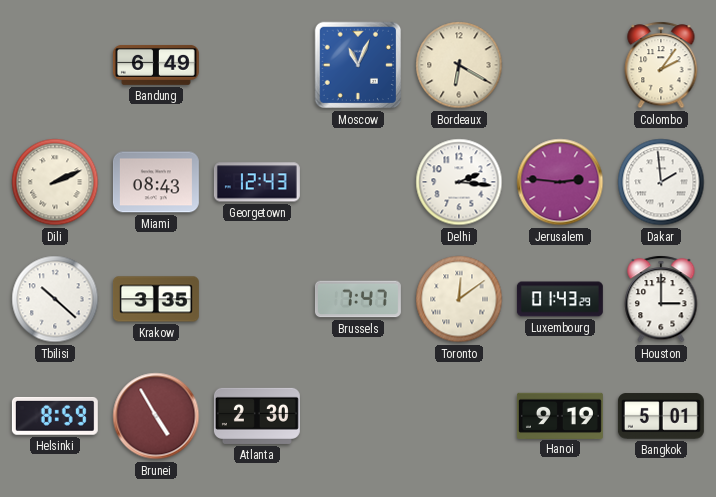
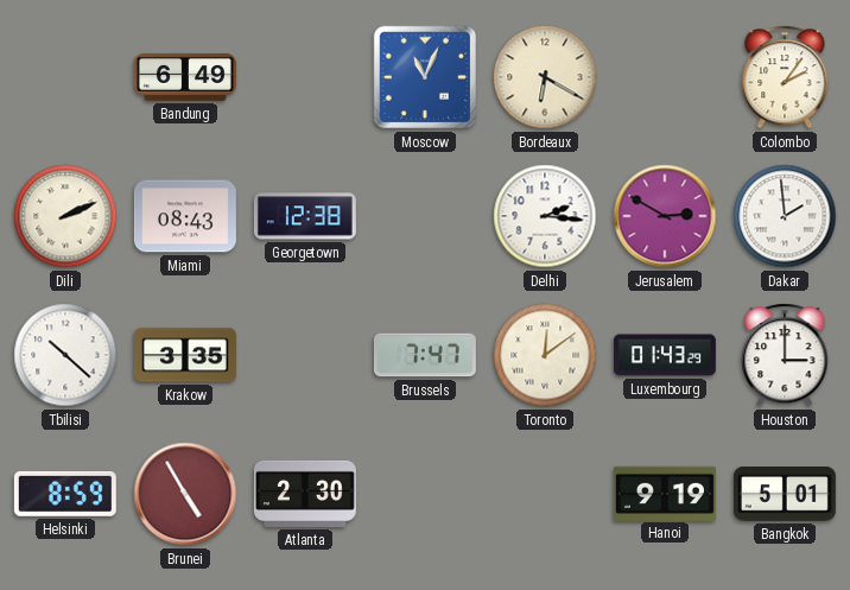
Georgetown: 12:43 -> 12:38
Jerusalem: 2:46 -> 2:50
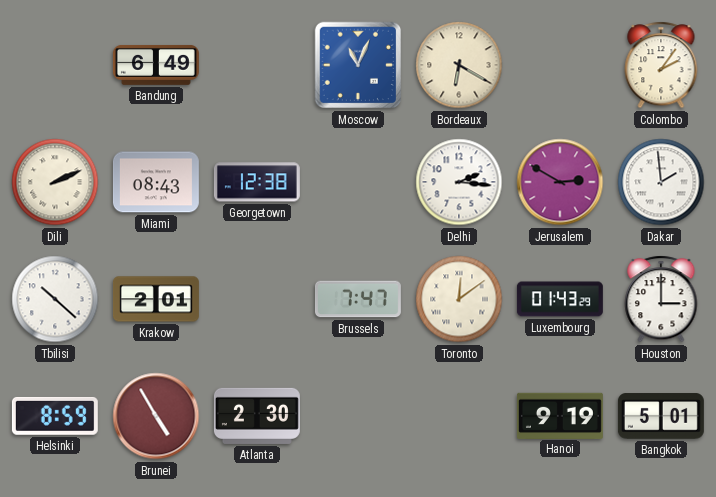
Krakow: 3:35 -> 2:01
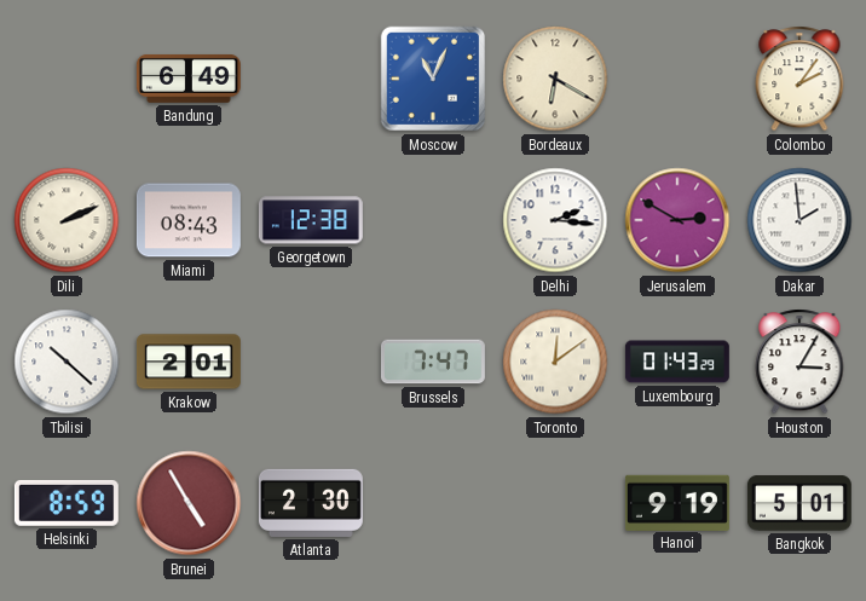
Houston: 3:00 -> 3:05
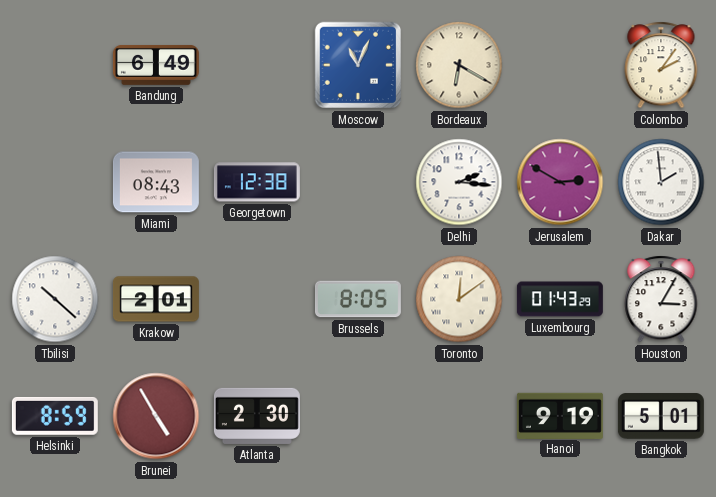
Dili: 2:11 -> none
Brussels: 7:47 -> 8:05
